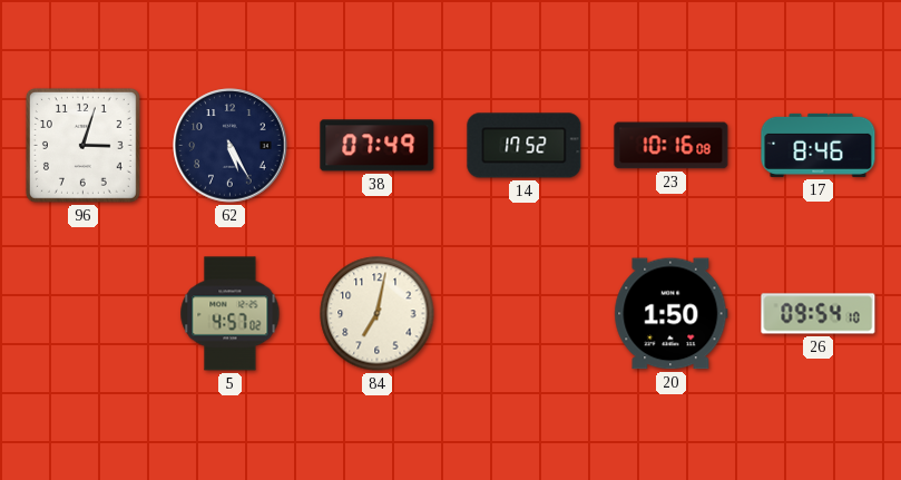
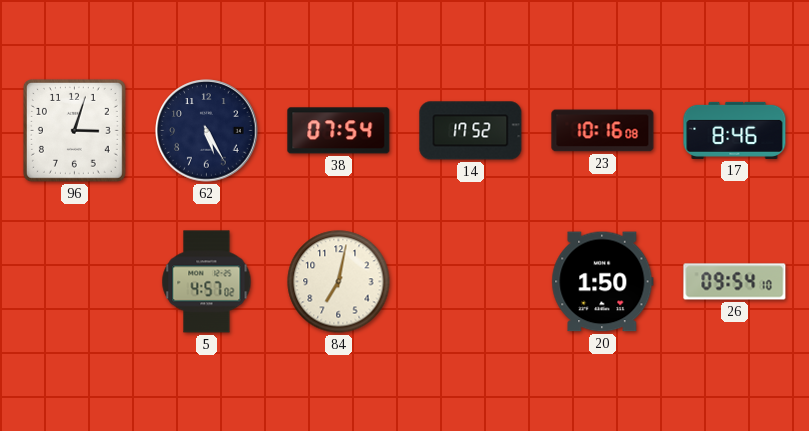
38: 07:49 -> 07:54
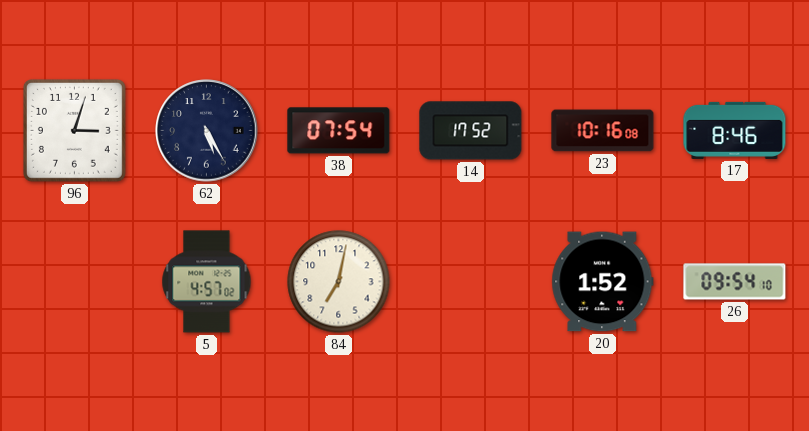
20: 1:50 -> 1:52
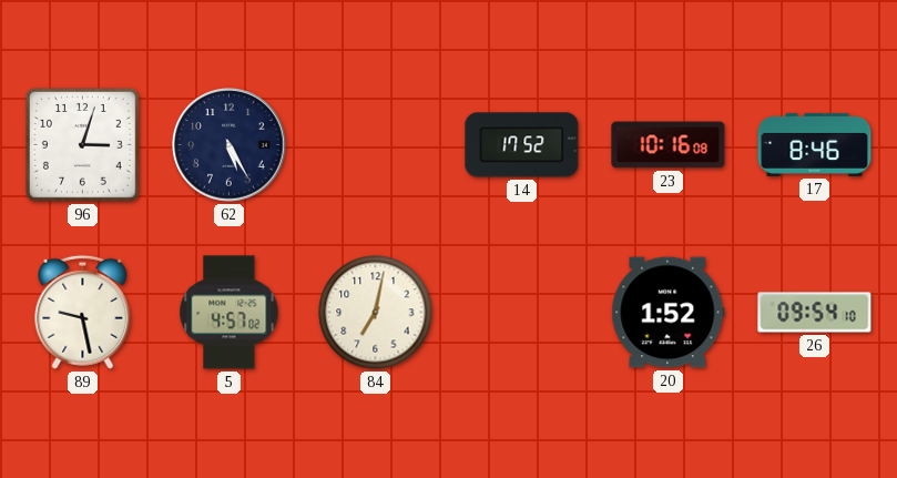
38: 07:54 -> none
89: none -> 9:28
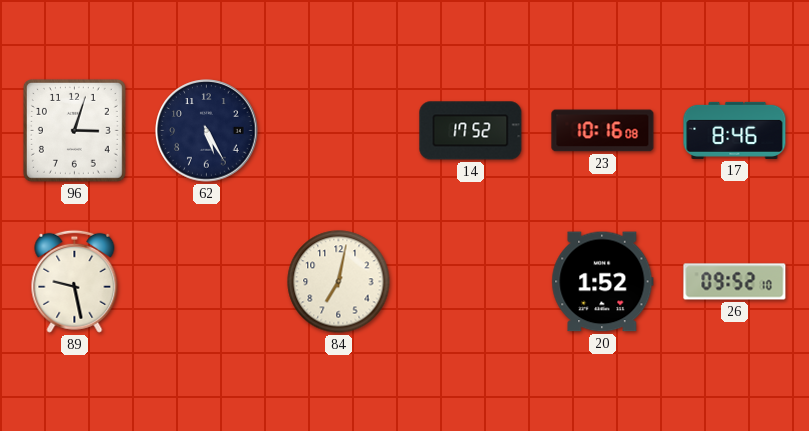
5: 4:57 -> none
26: 09:54 -> 09:52
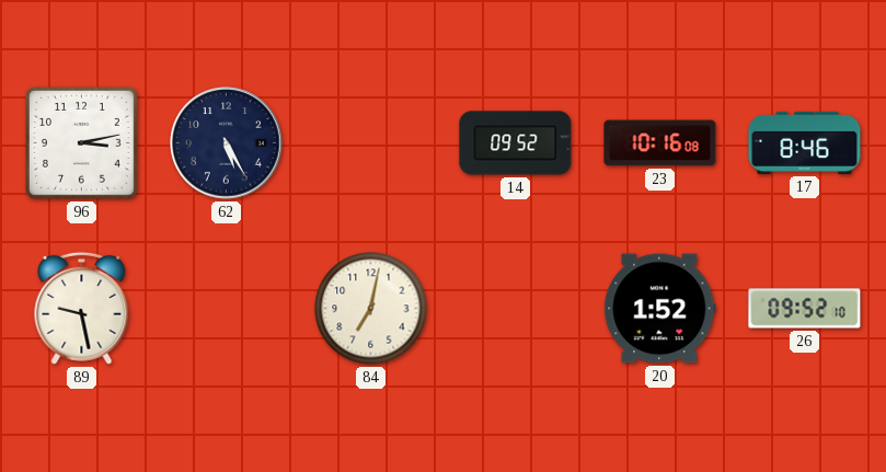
96: 3:03 -> 3:13
14: 17:52 -> 09:52
